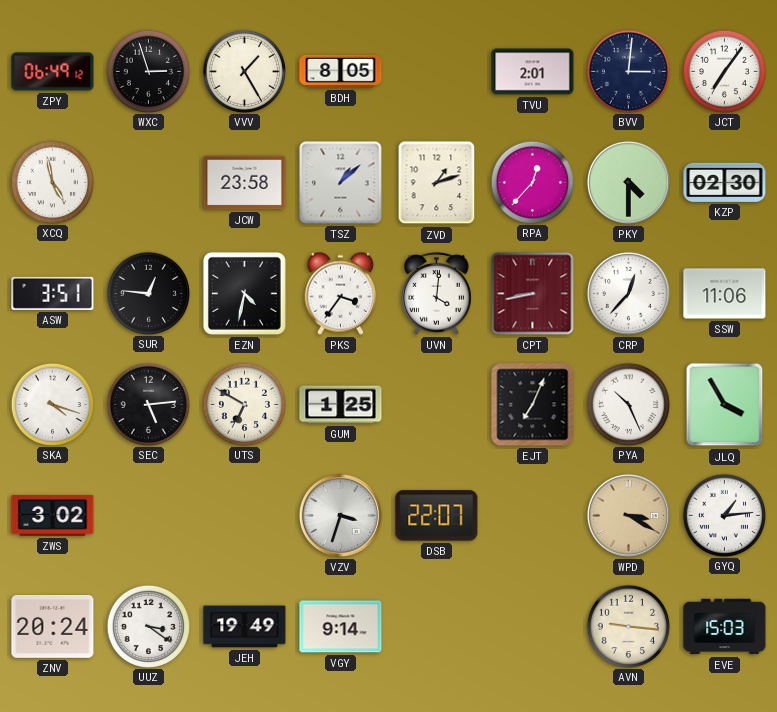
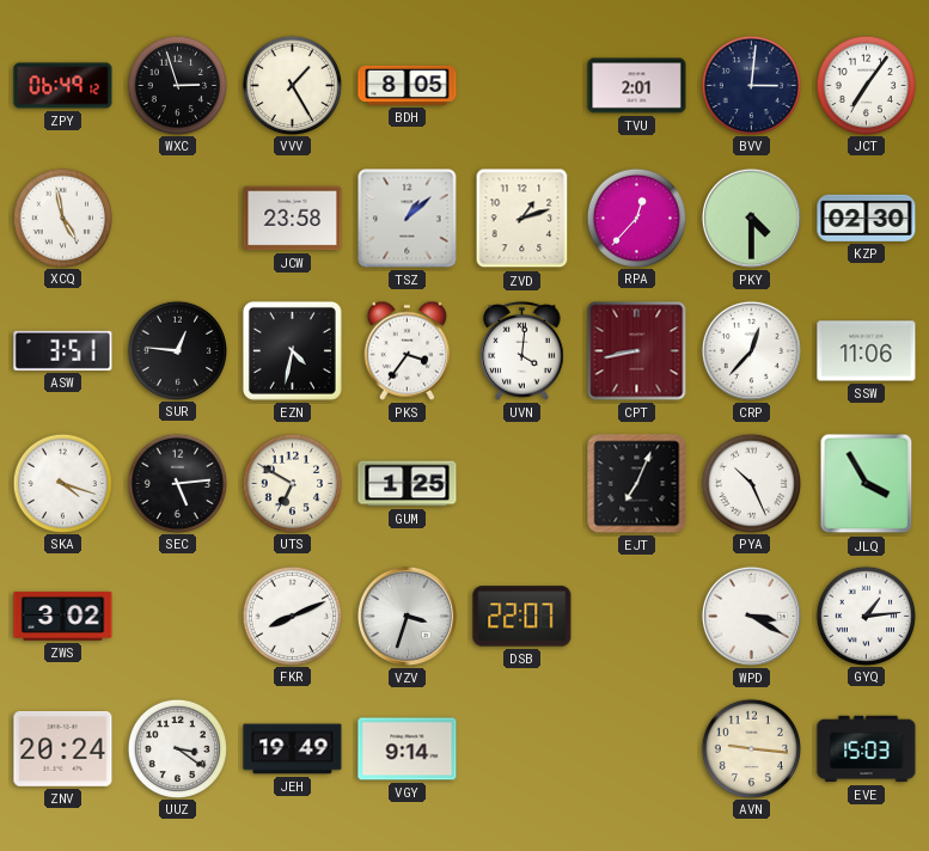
FKR: none -> 8:11
WPD dial: champagne -> white
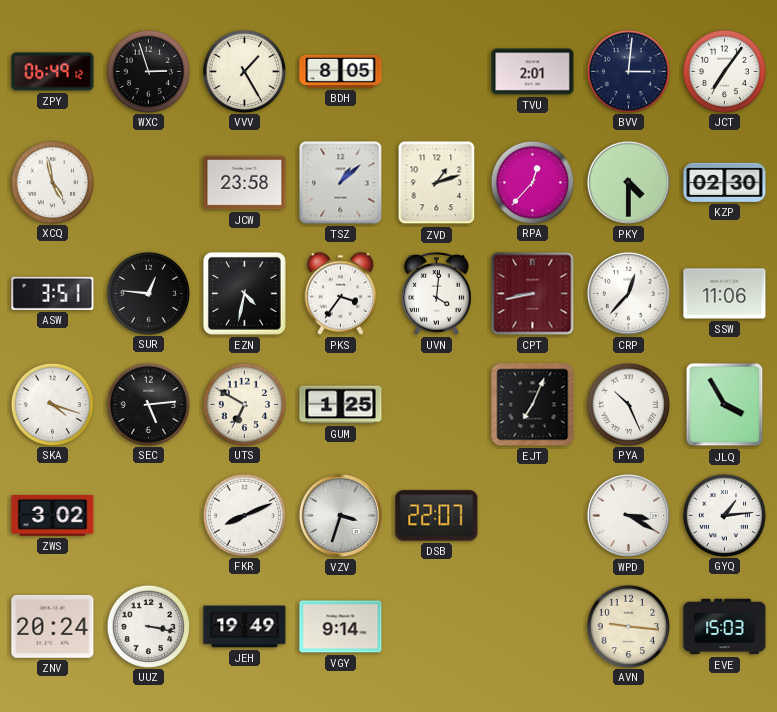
UUZ: 3:21 -> 3:17
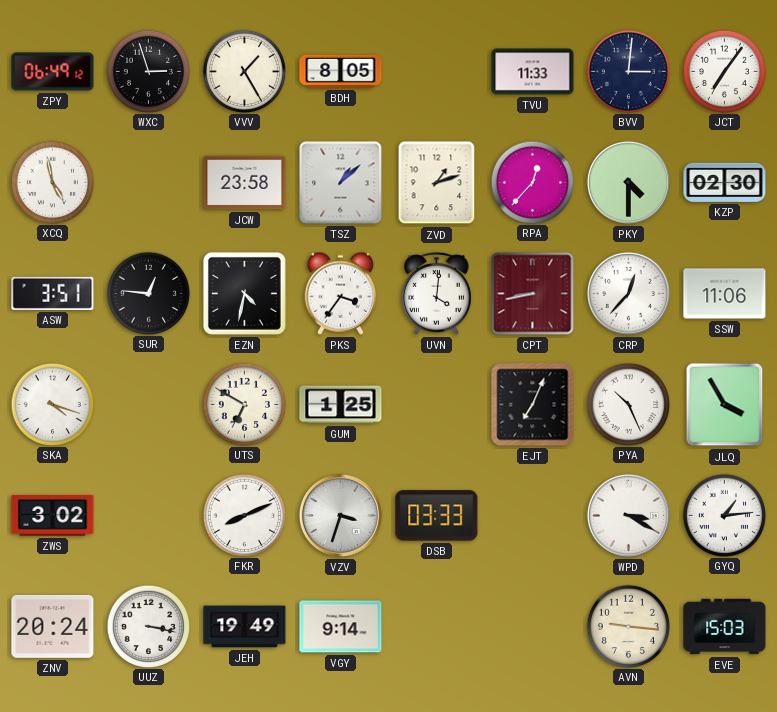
TVU: 2:01 -> 11:33
SEC: 5:14 -> none
DSB: 22:07 -> 03:33
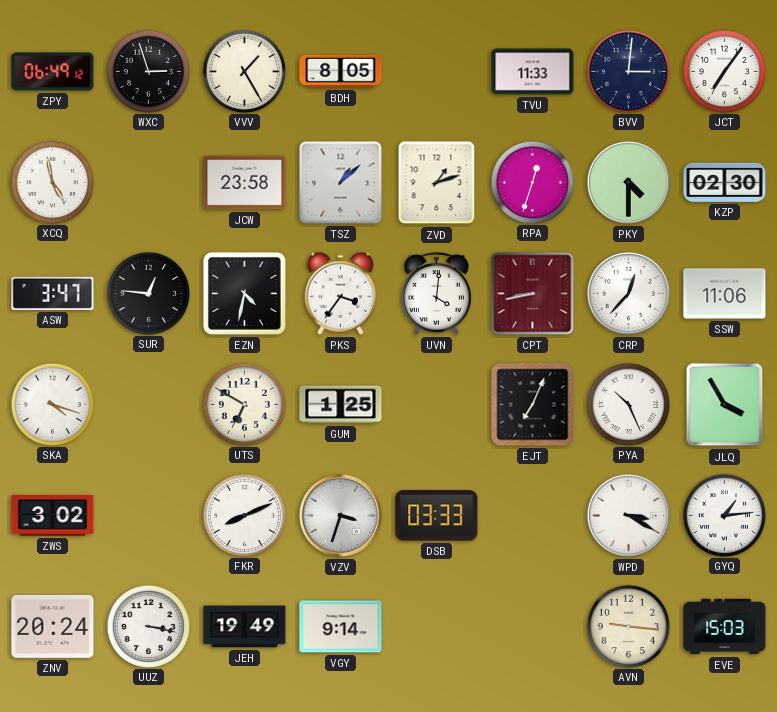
RPA: 12:37 -> 12:33
ASW: 3:51 -> 3:47
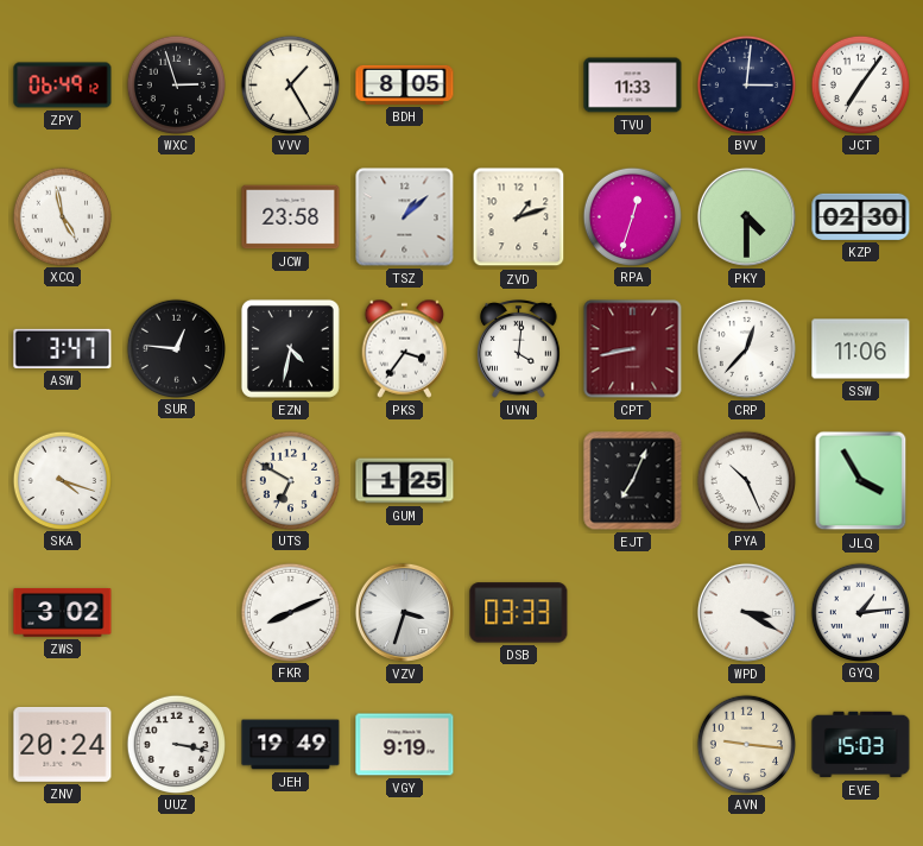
VGY: 9:14 -> 9:19
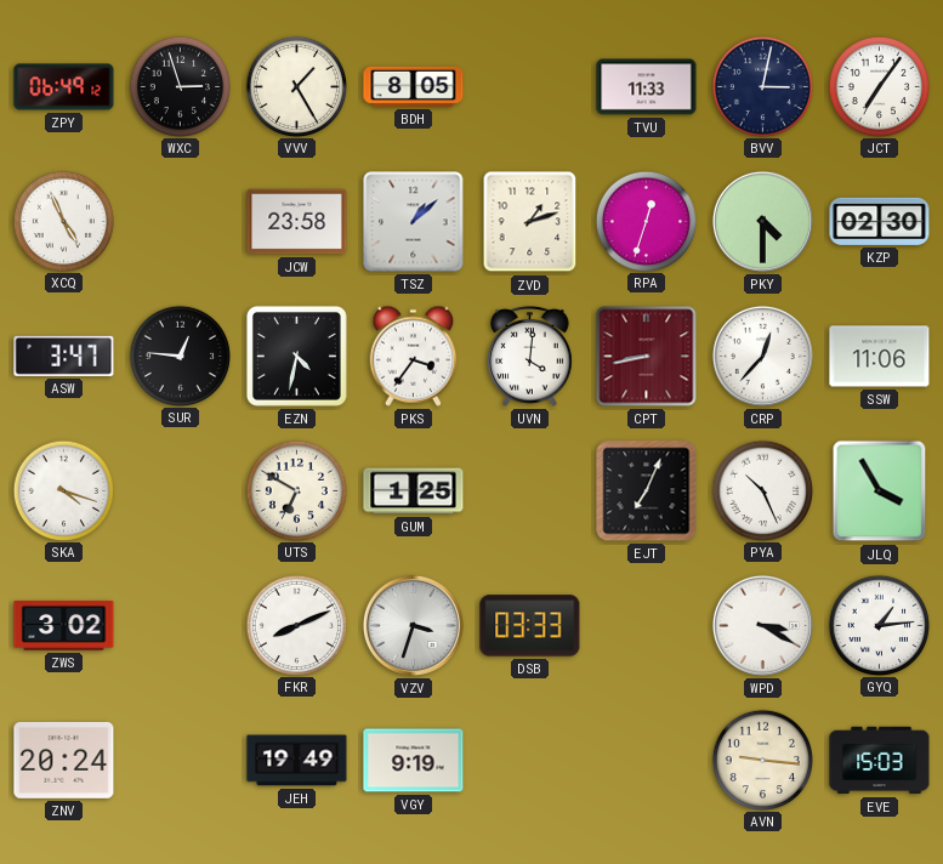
BVV: 3:01 -> 3:02
XCQ: 4:58 -> 4:56
UUZ: 3:17 -> none
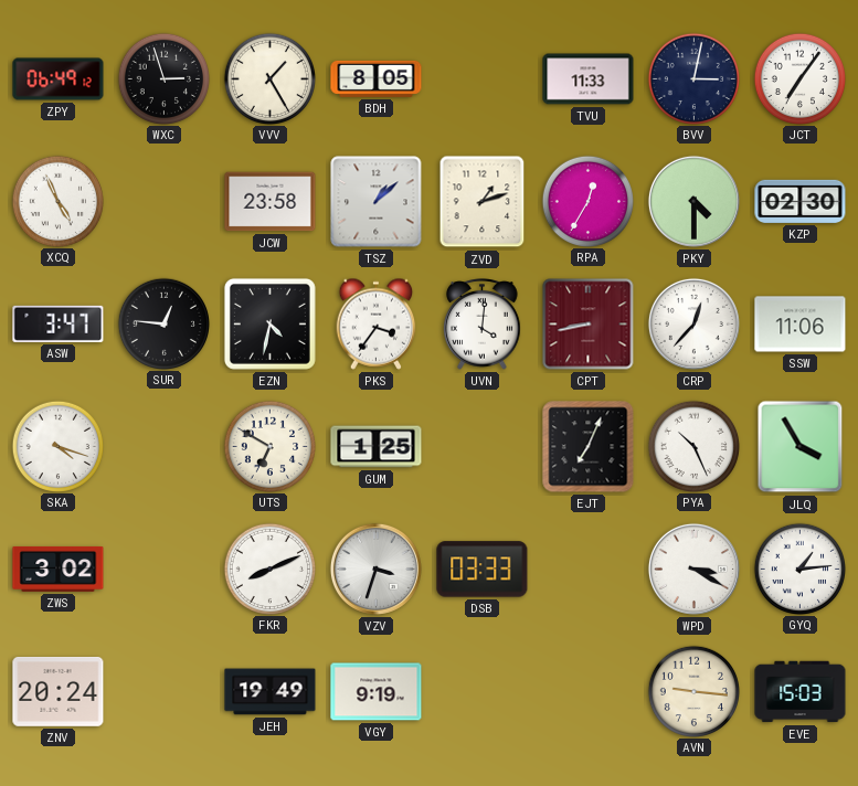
RPA: 12:33 -> 12:35
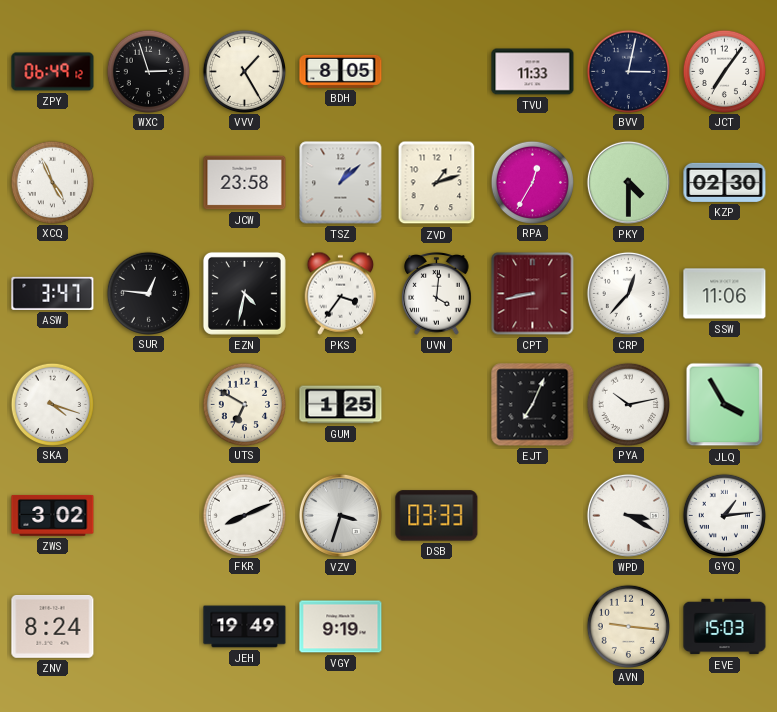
PYA: 10:26 -> 10:13
ZNV: 20:24 -> 8:24
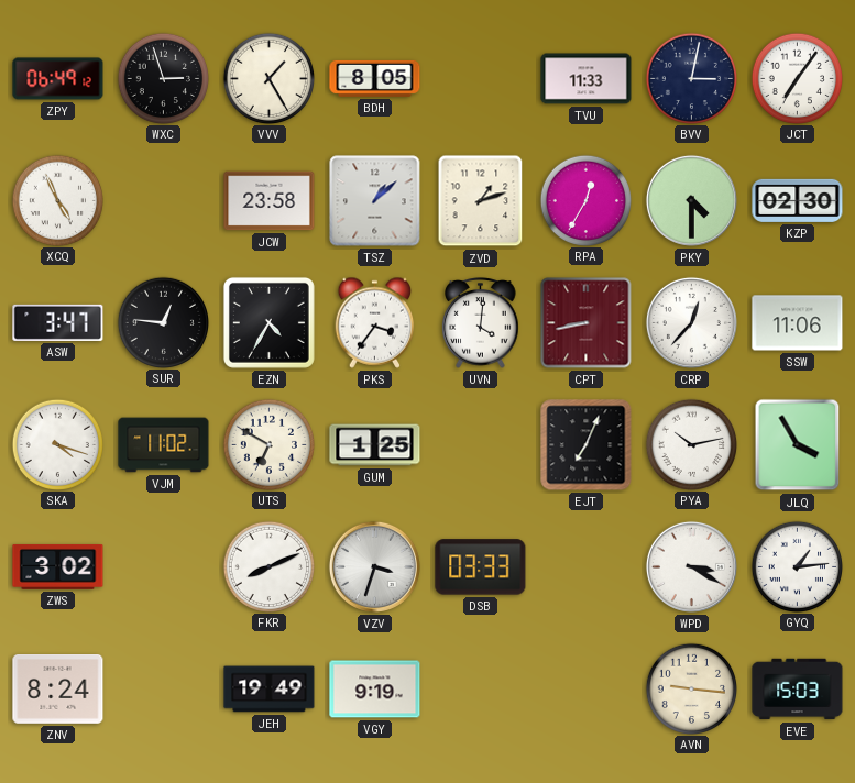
EZN: 4:32 -> 4:35
VJM: none -> 11:02
